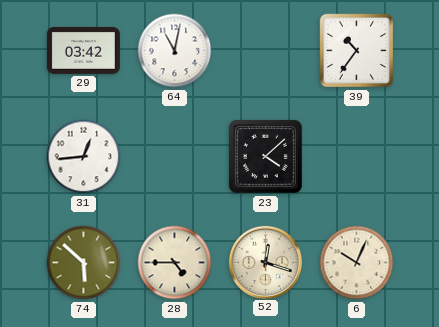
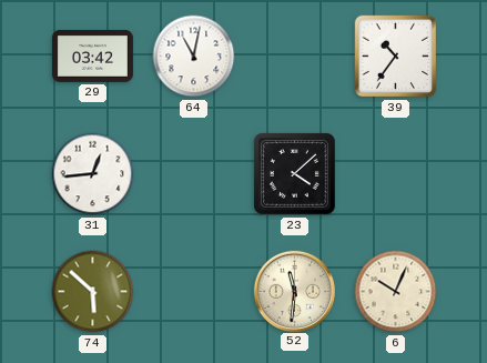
28: 4:45 -> none
52: 12:18 -> 11:31
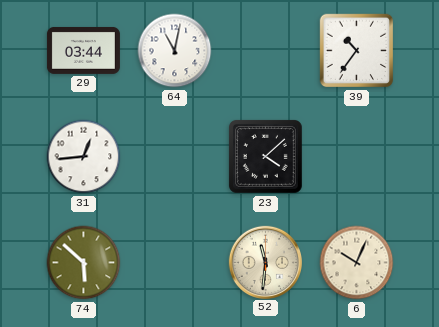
29: 03:42 -> 03:44
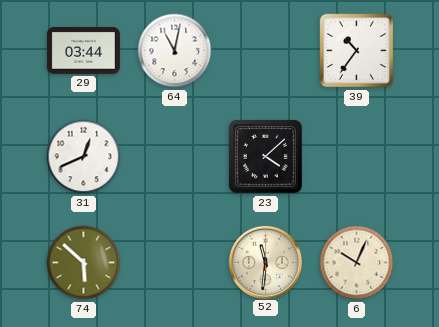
31: 12:44 -> 12:41
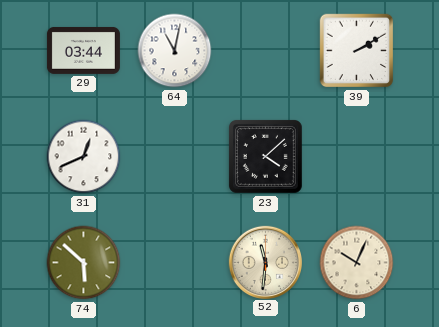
39: 10:36 -> 2:10
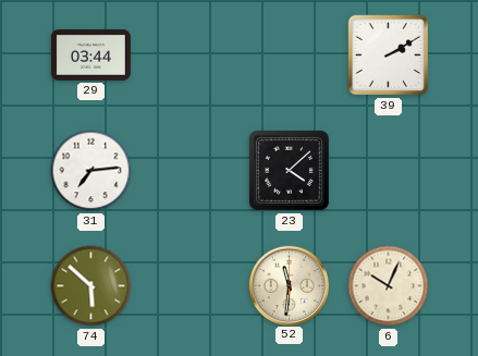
64: 11:02 -> none
31: 12:41 -> 7:14
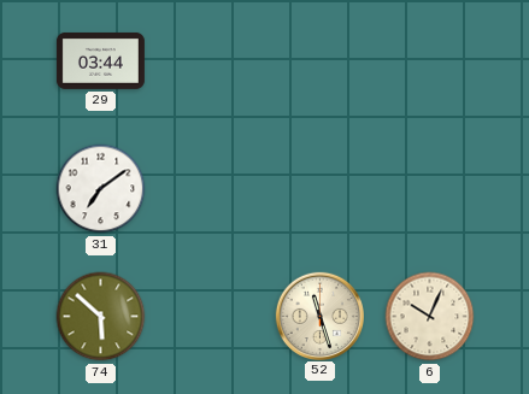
39: 2:10 -> none
31: 7:14 -> 7:09
23: 4:08 -> none
52: 11:31 -> 11:27
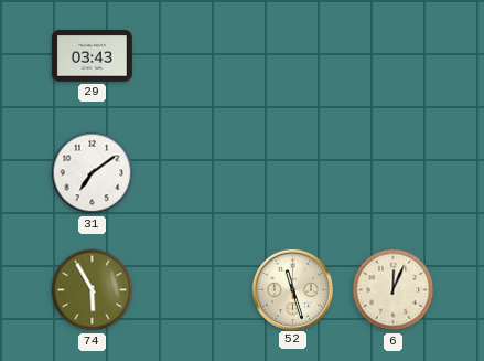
29: 03:44 -> 03:43
74: 5:52 -> 5:55
6: 10:04 -> 12:04
